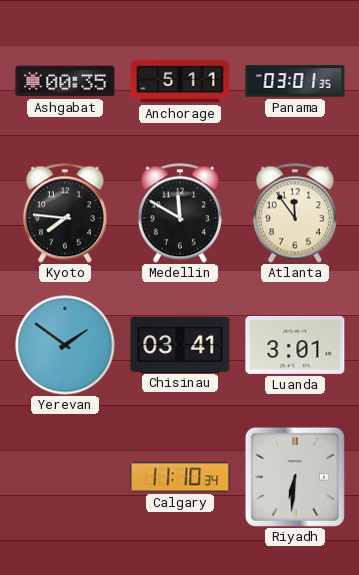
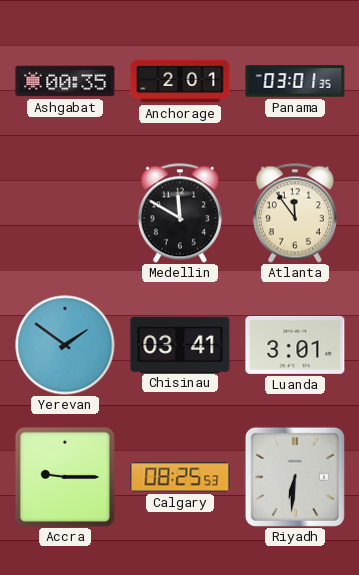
Anchorage: 5:11 -> 2:01
Kyoto: 7:46 -> none
Accra: none -> 9:15
Calgary: 11:10 -> 08:25
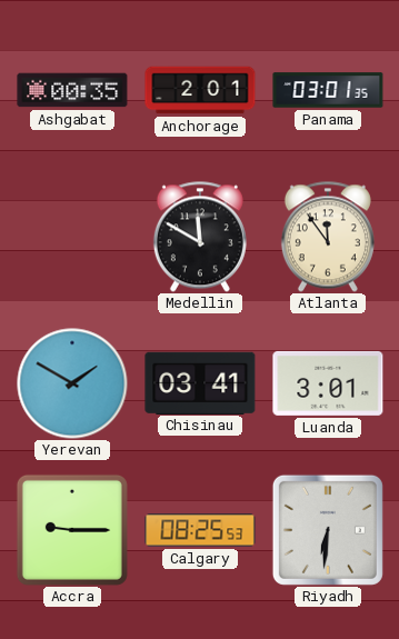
Yerevan: 1:51 -> 1:50
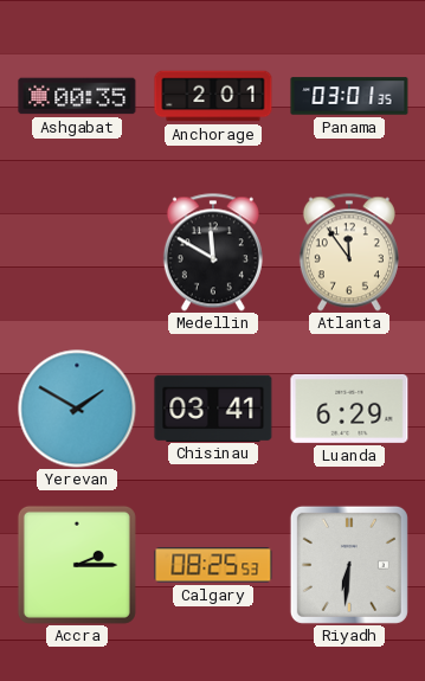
Luanda: 3:01 -> 6:29
Accra: 9:15 -> 2:15
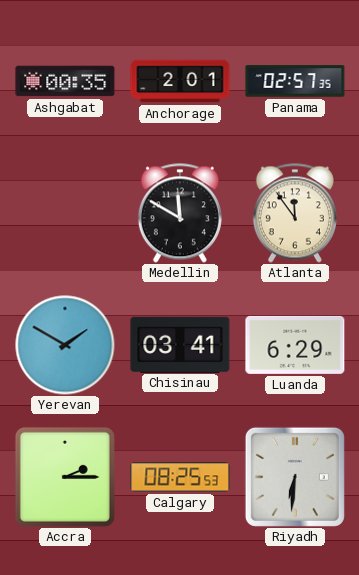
Panama: 03:01 -> 02:57
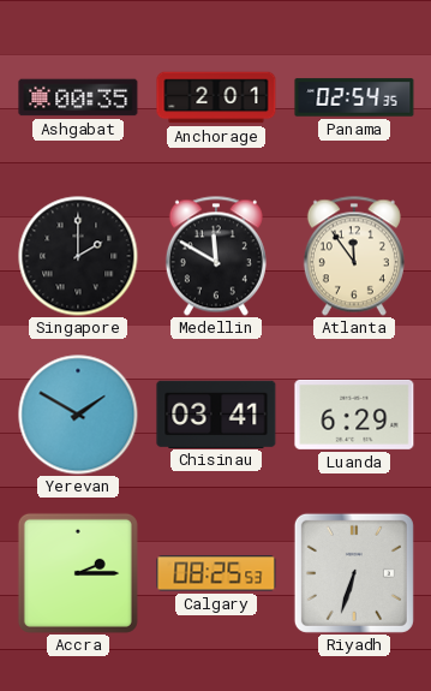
Panama: 02:57 -> 02:54
Singapore: none -> 2:00
Riyadh: 6:31 -> 6:33
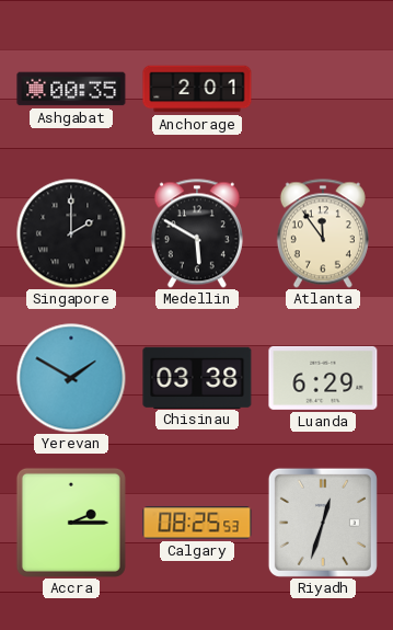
Panama: 02:54 -> none
Medellin: 11:50 -> 5:50
Chisinau: 03:41 -> 03:38
Riyadh: 6:33 -> 12:33
